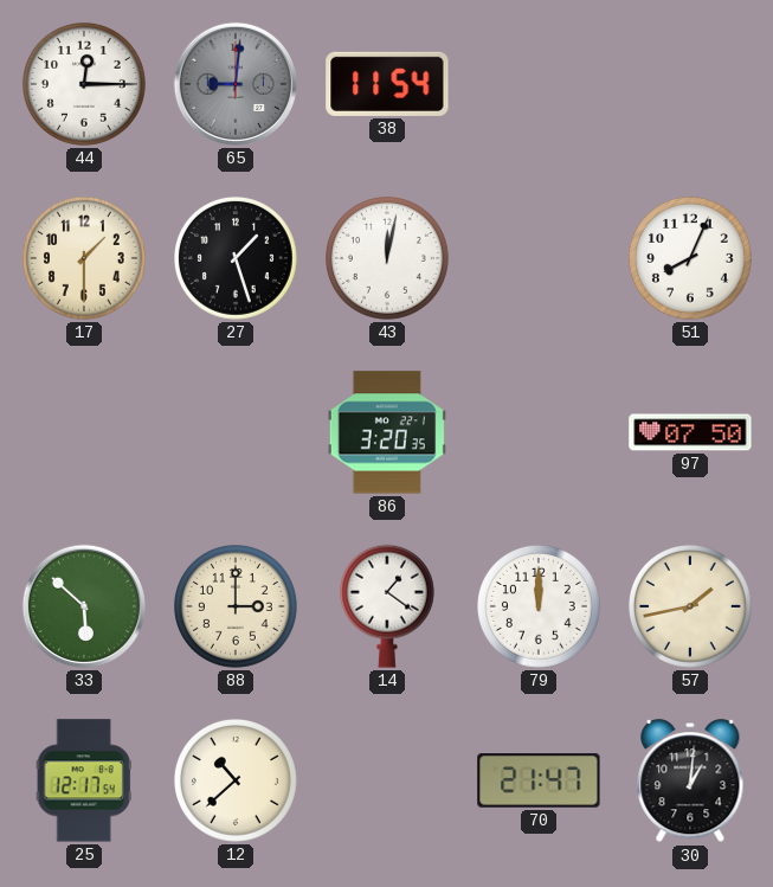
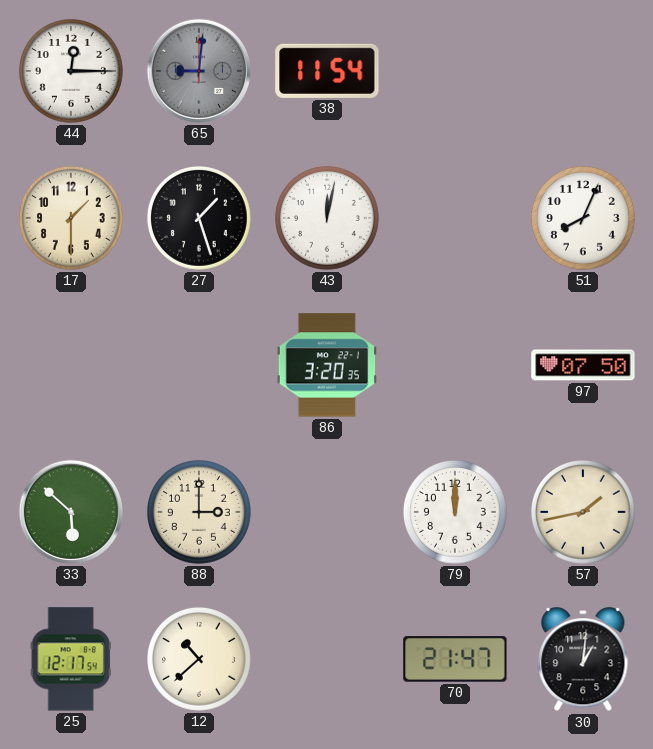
14: 1:21 -> none
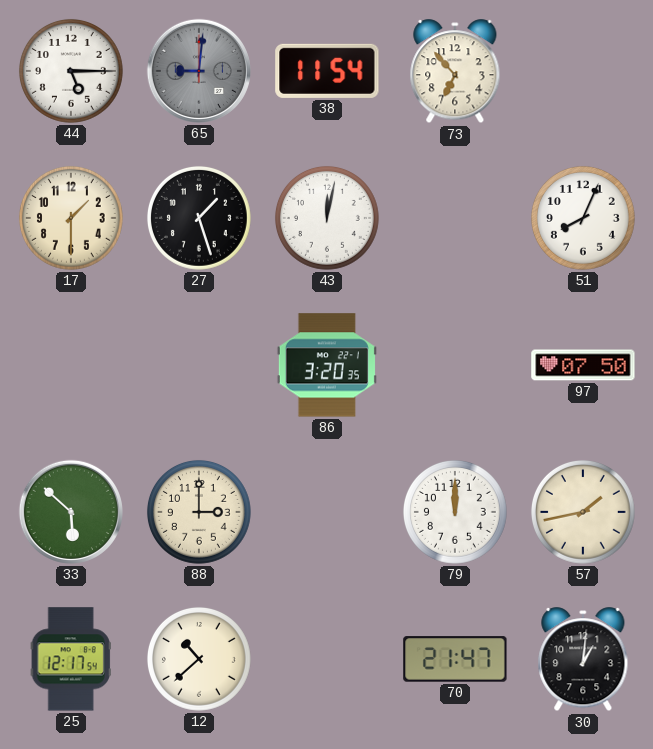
44: 12:15 -> 5:15
73: none -> 6:53
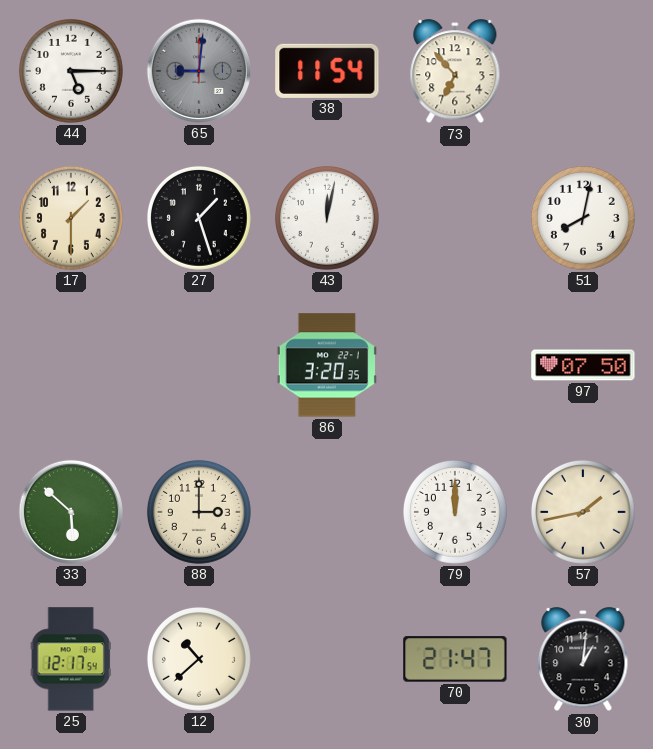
51: 8:04 -> 8:02
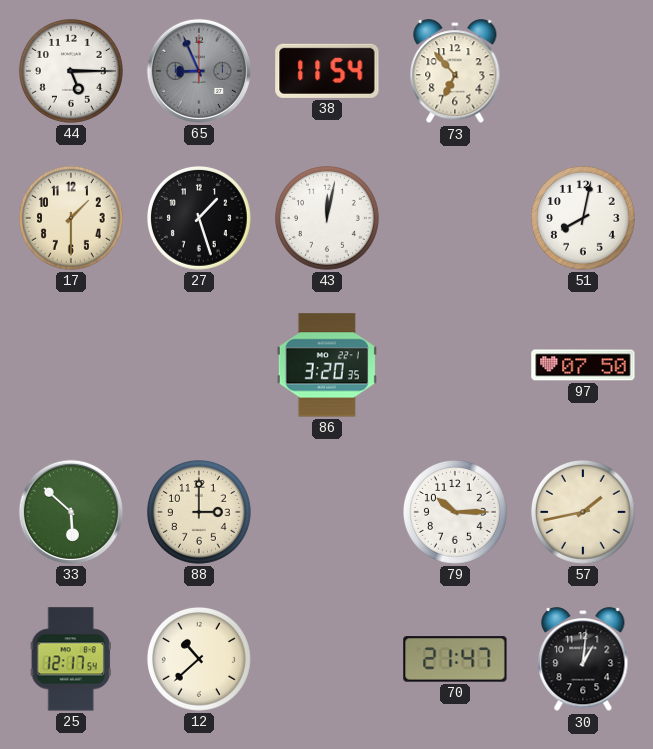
65: 9:01 -> 8:56
79: 12:00 -> 10:15
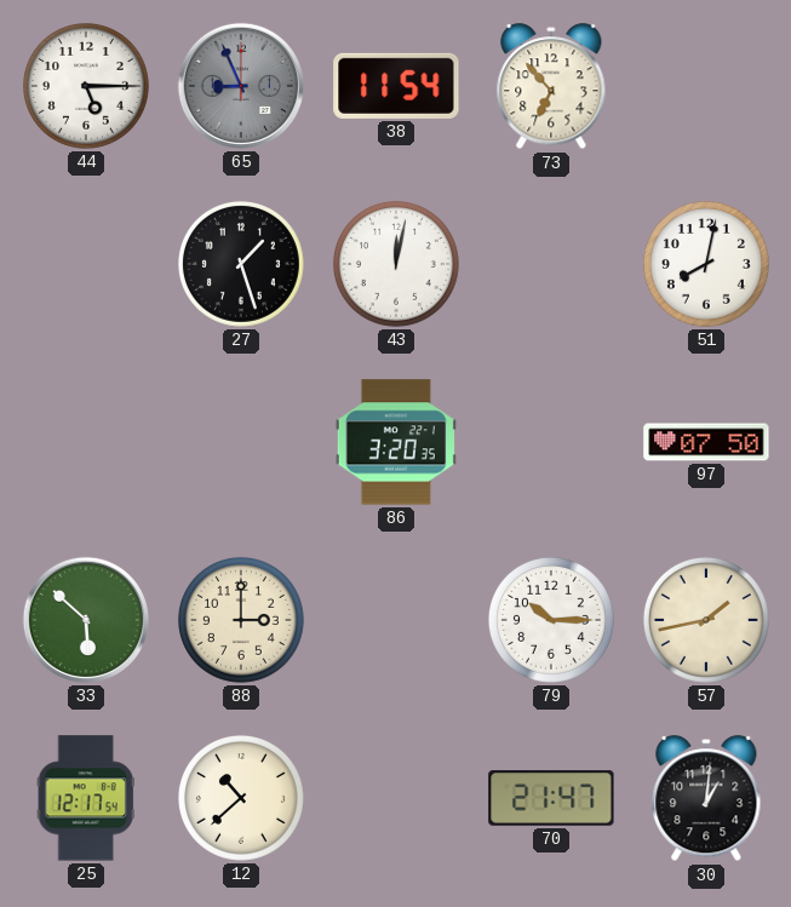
17: 1:30 -> none
